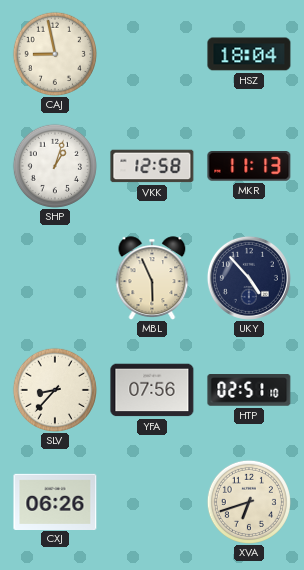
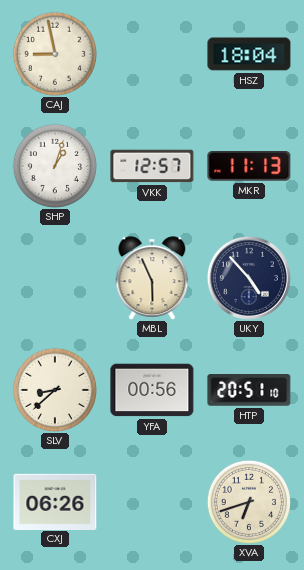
VKK: 12:58 -> 12:57
SLV: 8:37 -> 8:38
YFA: 07:56 -> 00:56
HTP: 02:51 -> 20:51
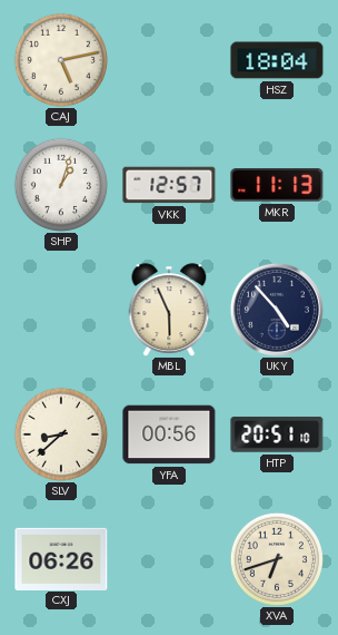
CAJ: 8:58 -> 5:13
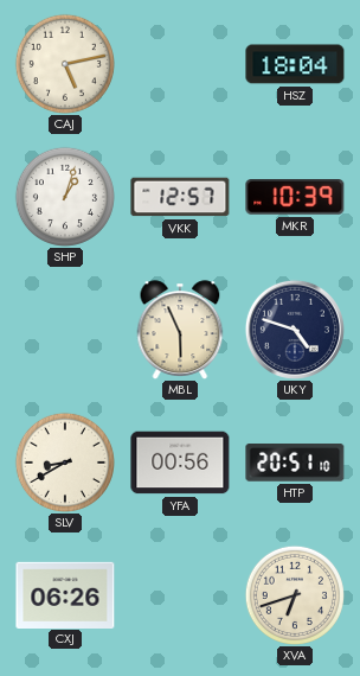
MKR: 11:13 -> 10:39
UKY: 4:53 -> 4:48
SLV: 8:38 -> 8:40
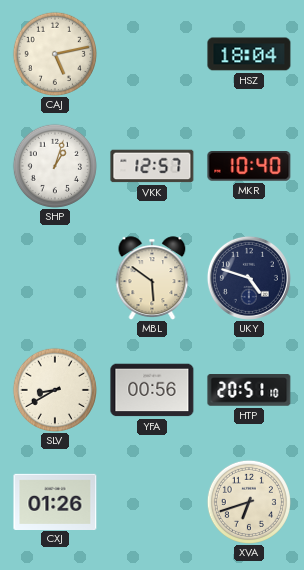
MKR: 10:39 -> 10:40
MBL: 5:56 -> 5:51
CXJ: 06:26 -> 01:26
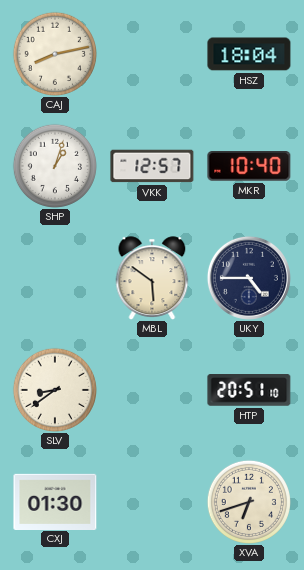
CAJ: 5:13 -> 8:13
UKY: 4:48 -> 4:45
SLV: 8:40 -> 8:39
YFA: 00:56 -> none
CXJ: 01:26 -> 01:30
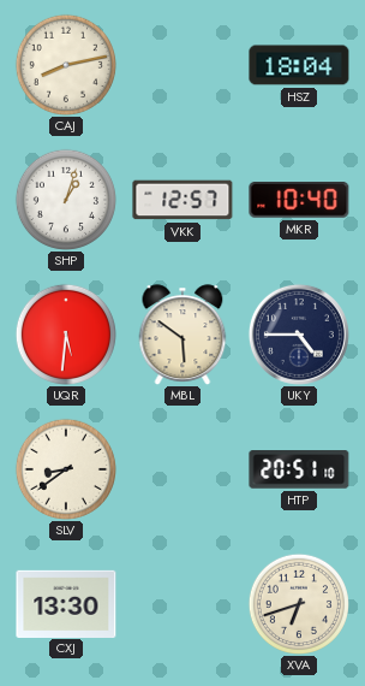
UQR: none -> 5:31
CXJ: 01:30 -> 13:30
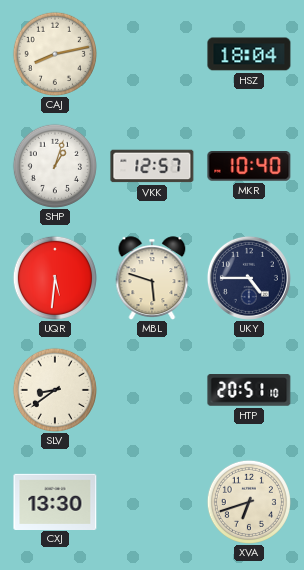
MBL: 5:51 -> 5:48
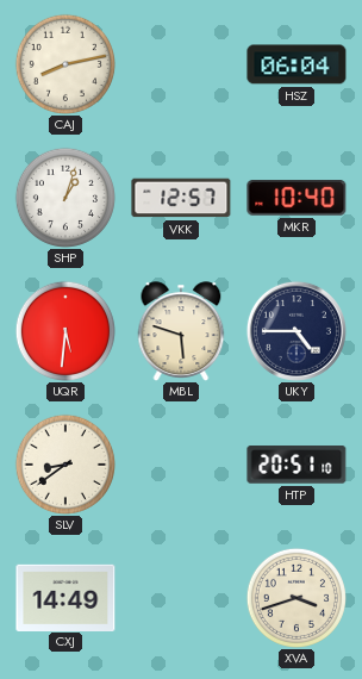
HSZ: 18:04 -> 06:04
CXJ: 13:30 -> 14:49
XVA: 6:42 -> 3:42
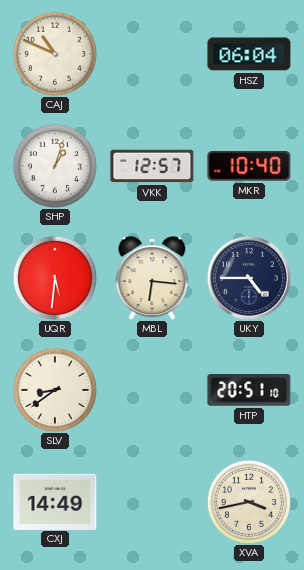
CAJ: 8:13 -> 10:49
MBL: 5:48 -> 6:16
XVA: 3:42 -> 3:43
